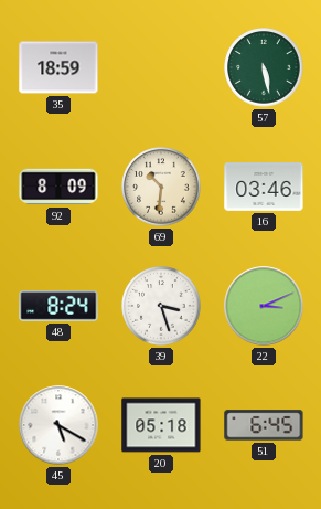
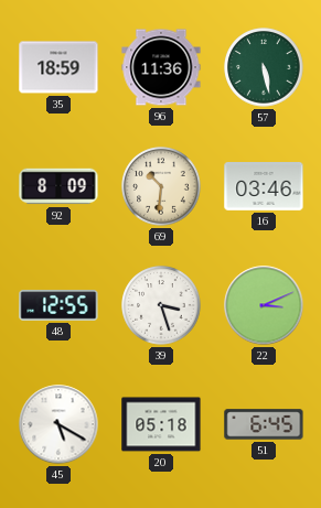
96: none -> 11:36
48: 8:24 -> 12:55
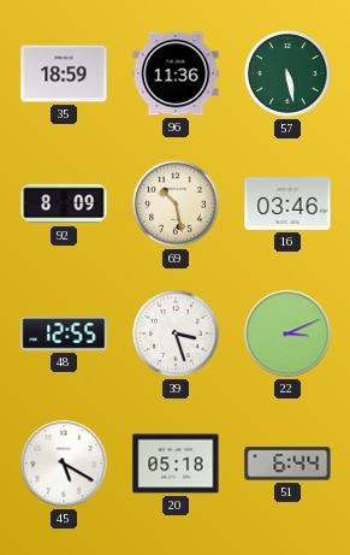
69: 10:31 -> 10:28
51: 6:45 -> 6:44
